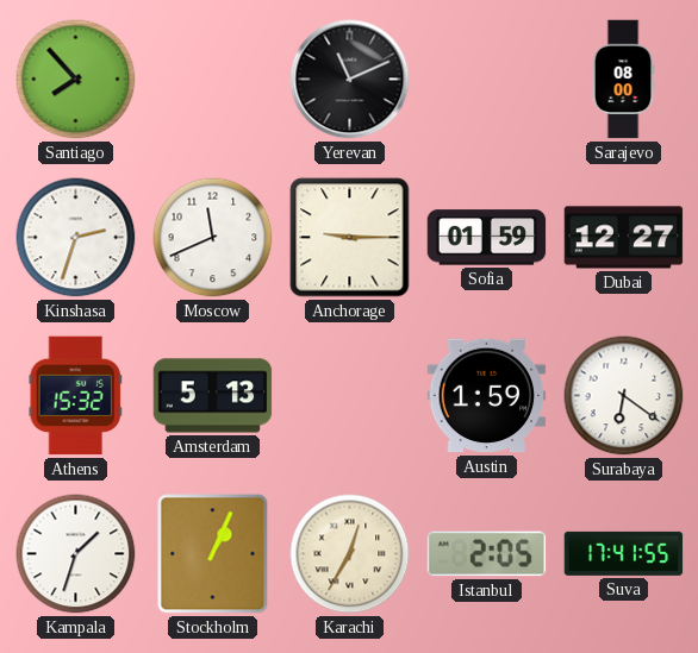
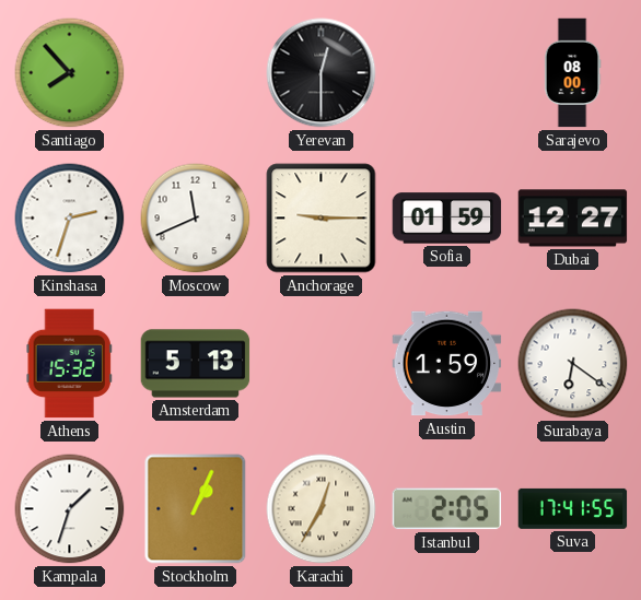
Yerevan: 11:11 -> 12:30
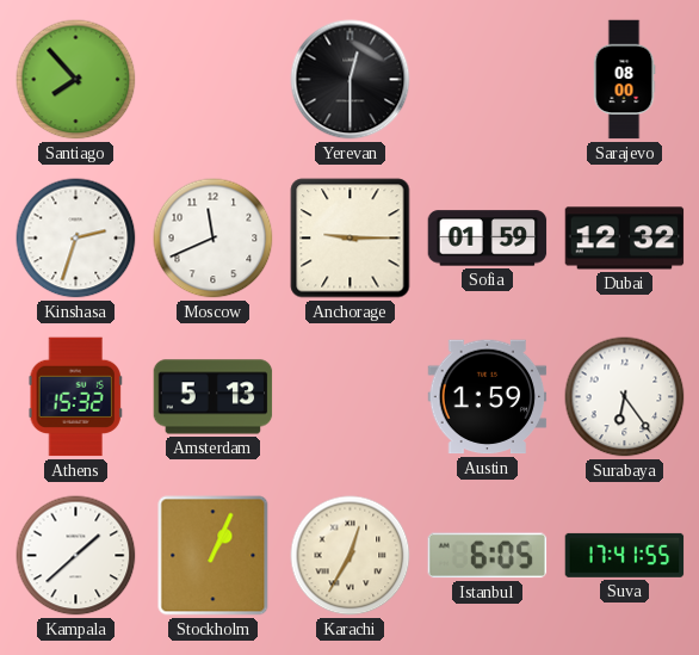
Dubai: 12:27 -> 12:32
Surabaya: 6:21 -> 6:24
Kampala: 1:33 -> 1:38
Istanbul: 2:05 -> 6:05
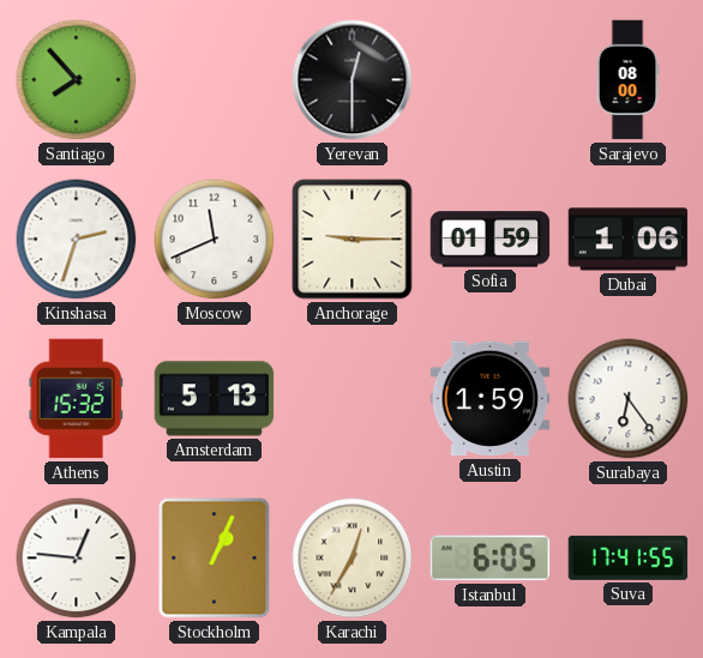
Dubai: 12:32 -> 1:06
Kampala: 1:38 -> 12:46
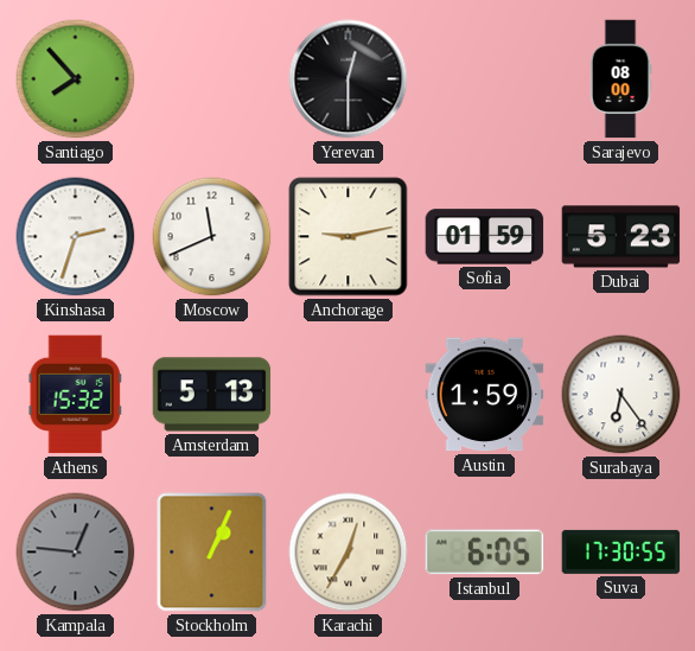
Anchorage: 9:15 -> 9:13
Dubai: 1:06 -> 5:23
Kampala dial: white -> grey
Suva: 17:41 -> 17:30
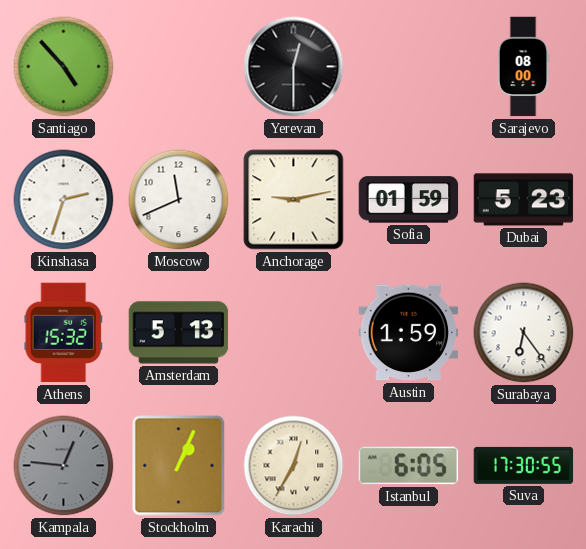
Santiago: 7:53 -> 4:53
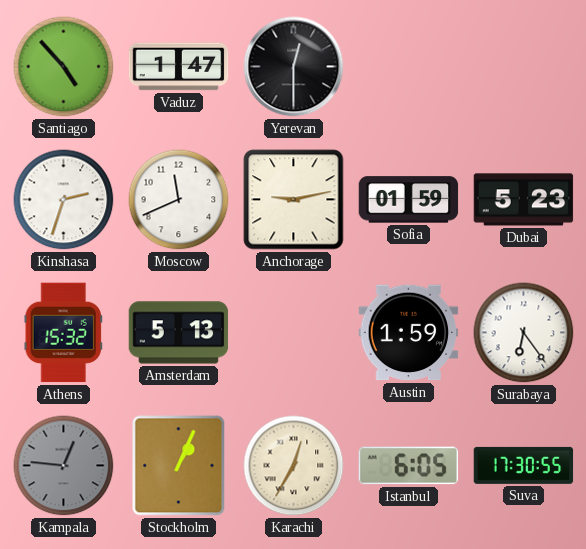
Vaduz: none -> 1:47
Sarajevo: 08:00 -> none
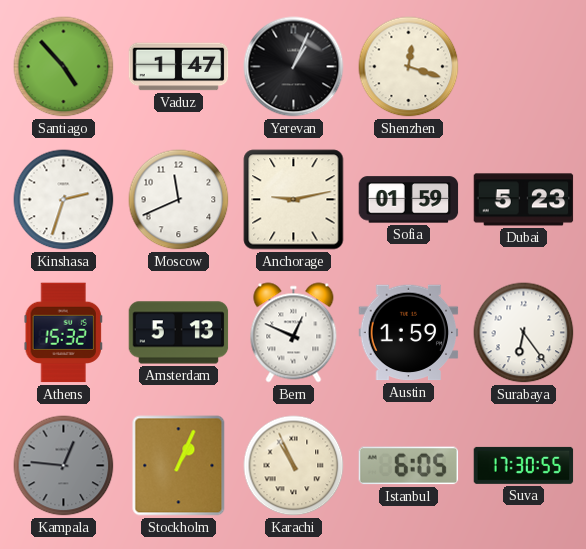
Yerevan: 12:30 -> 1:04
Shenzhen: none -> 12:18
Bern: none -> 12:49
Karachi: 12:35 -> 10:56
